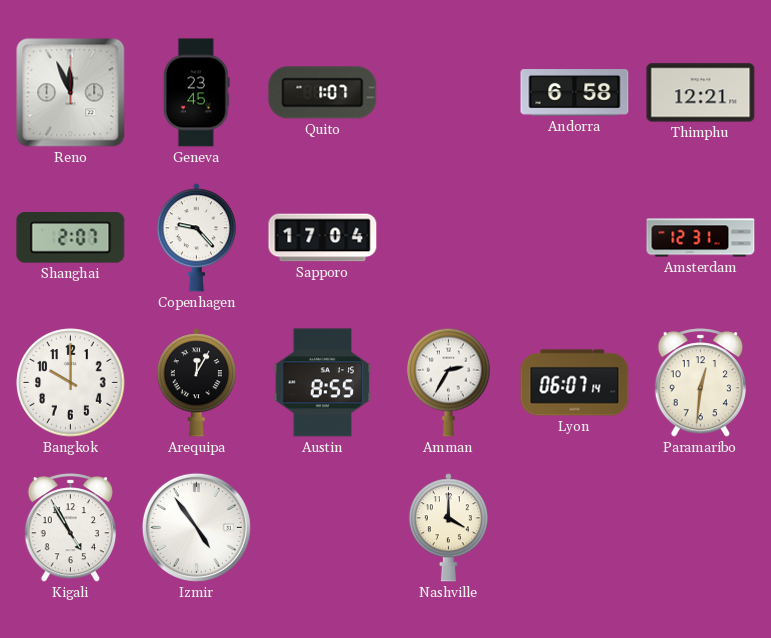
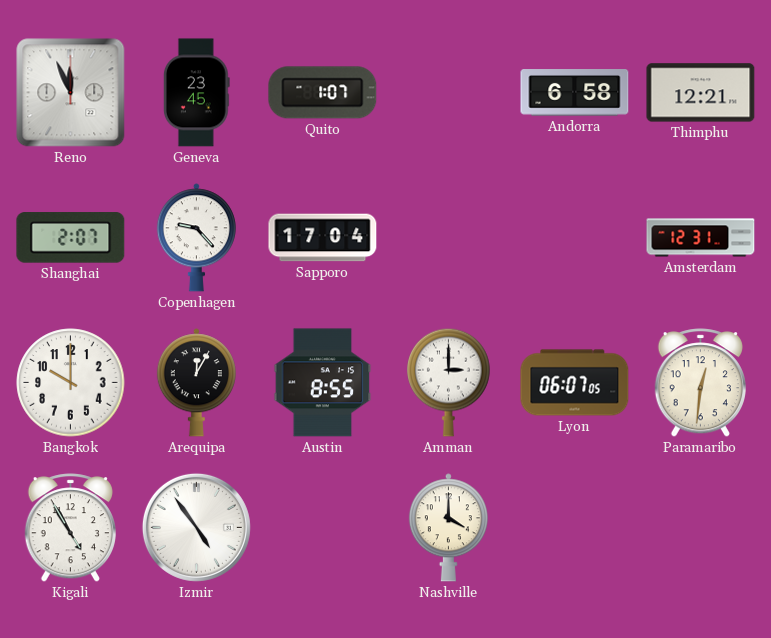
Amman: 2:35 -> 3:00
Lyon: 06:07:14 -> 06:07:05
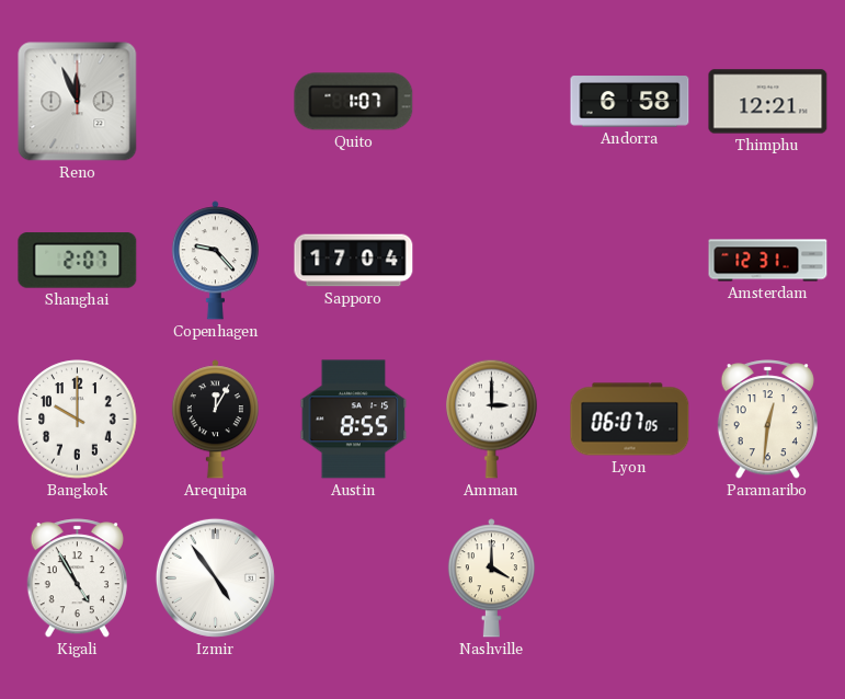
Geneva: 23:45 -> none
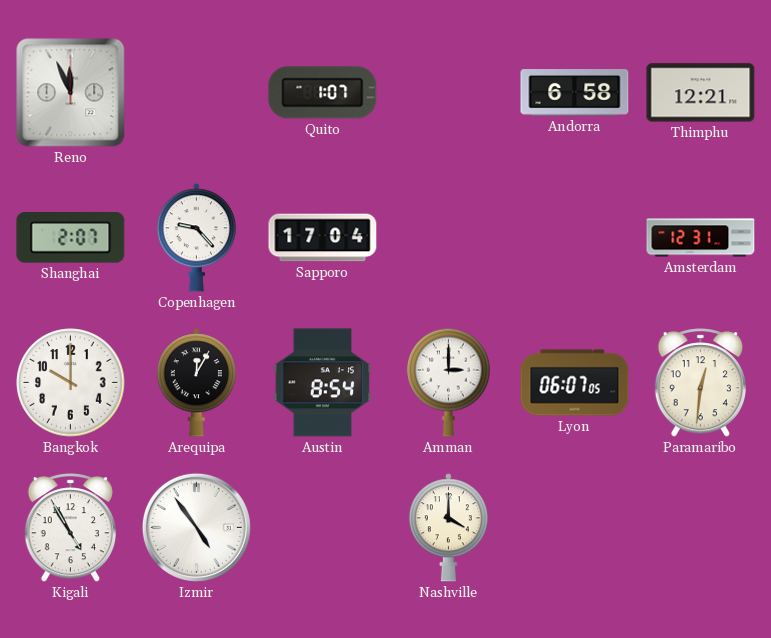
Austin: 8:55 -> 8:54
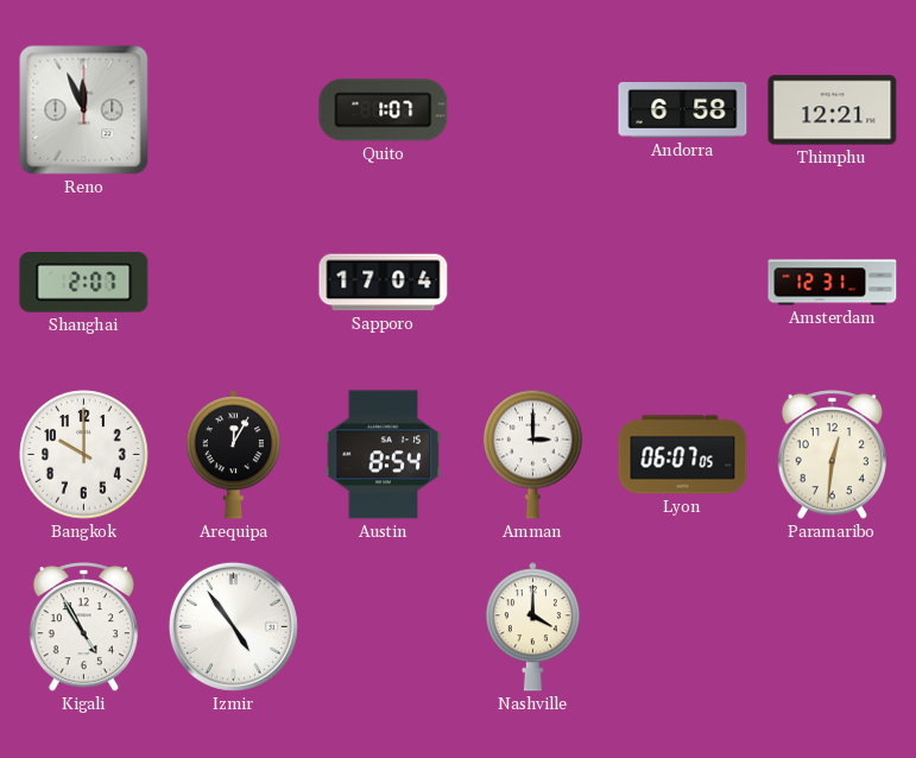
Copenhagen: 9:23 -> none
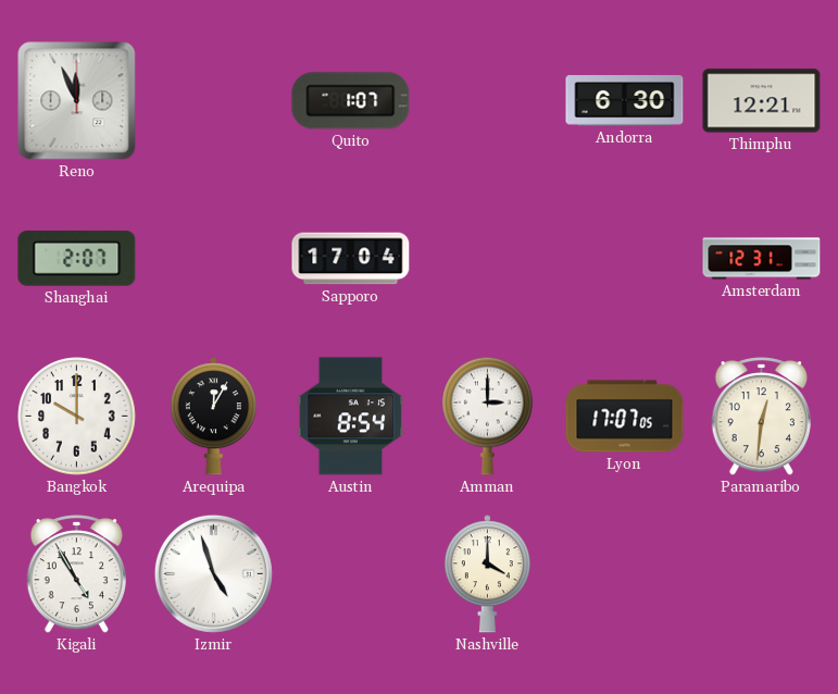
Andorra: 6:58 -> 6:30
Lyon: 06:07 -> 17:07
Izmir: 4:54 -> 4:57
